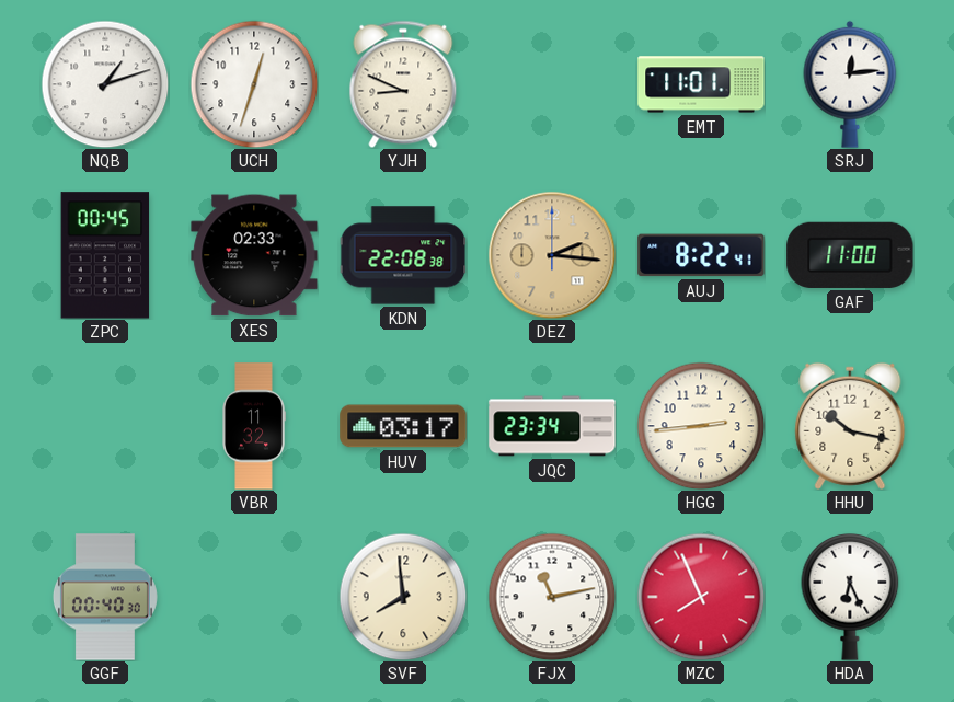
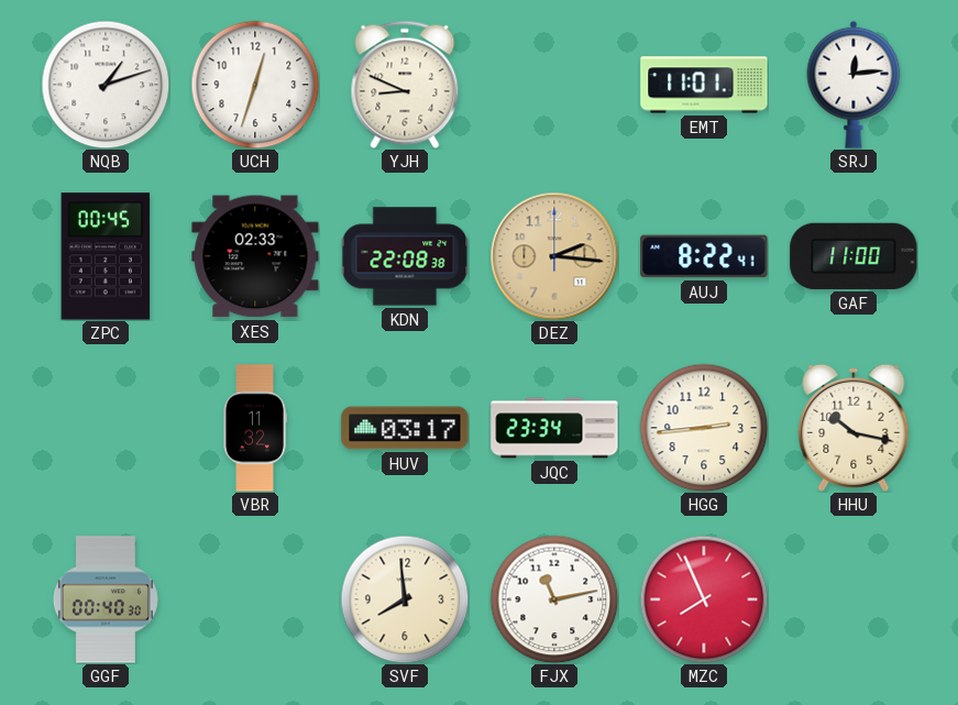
HDA: 6:26 -> none
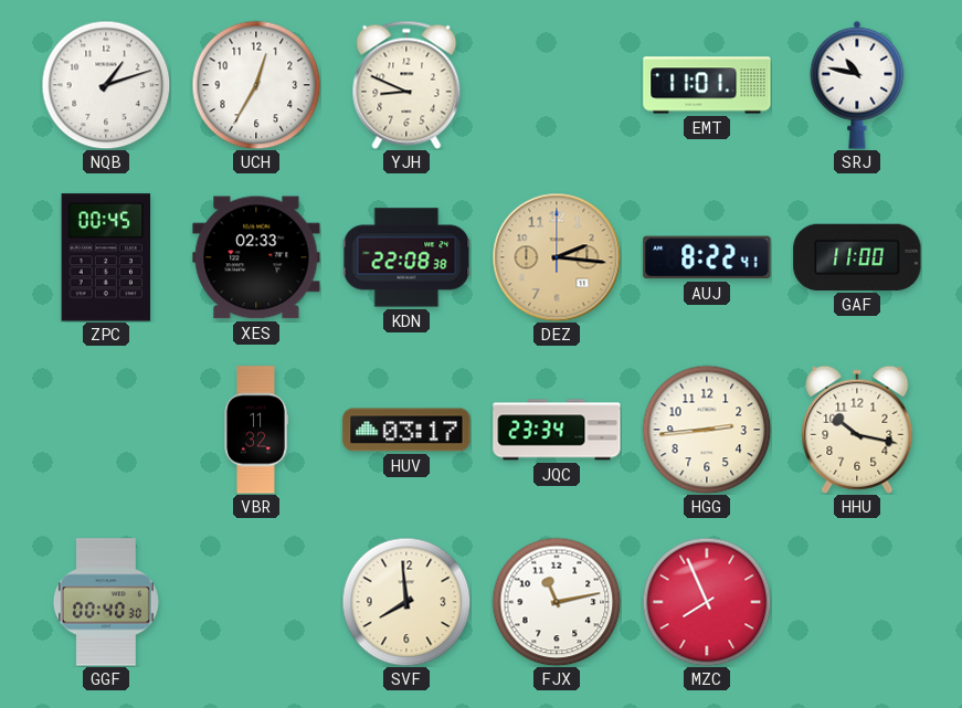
UCH: 12:33 -> 12:35
SRJ: 12:14 -> 10:47
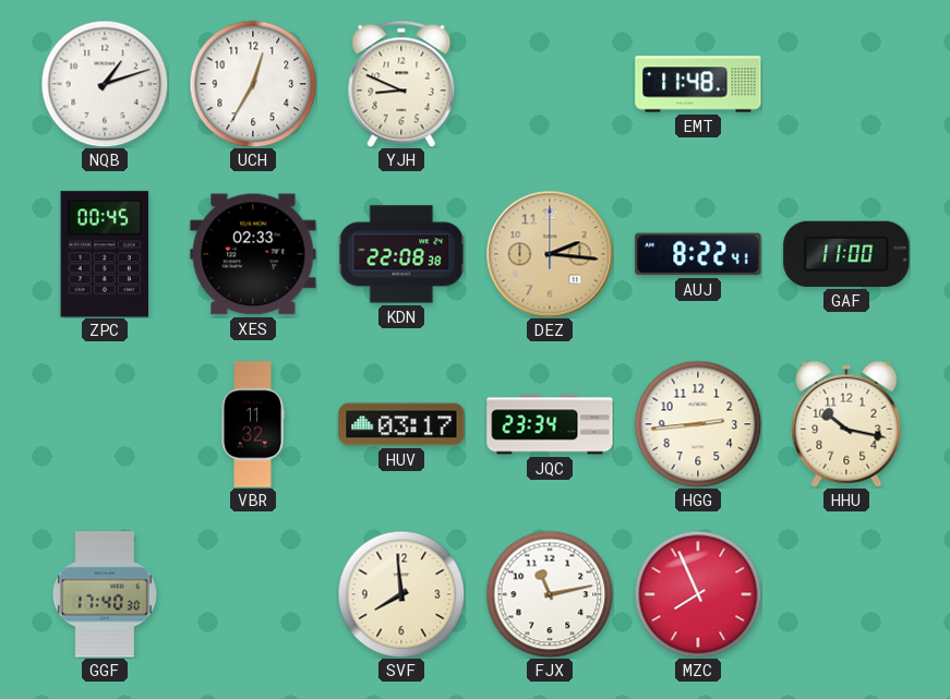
EMT: 11:01 -> 11:48
SRJ: 10:47 -> none
GGF: 00:40 -> 17:40
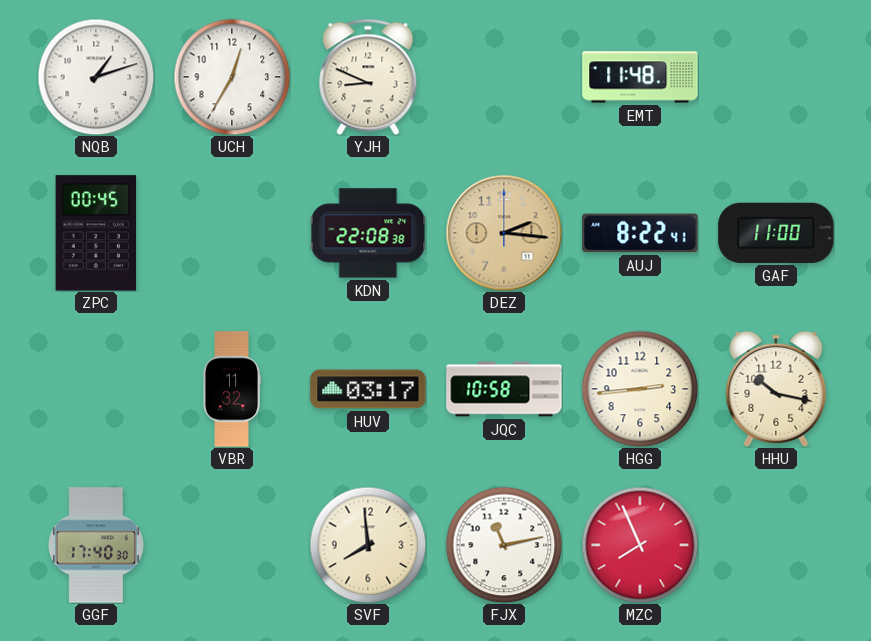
XES: 02:33 -> none
JQC: 23:34 -> 10:58
